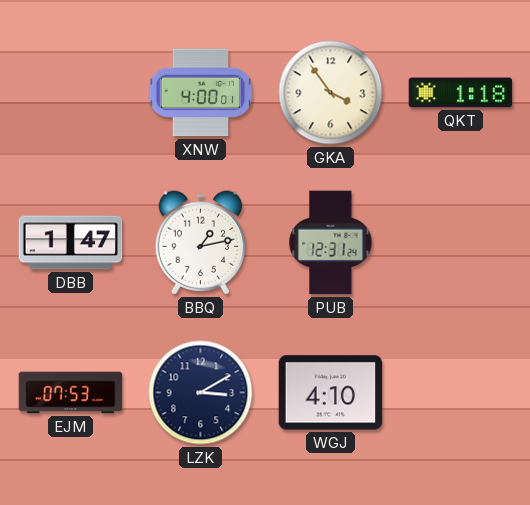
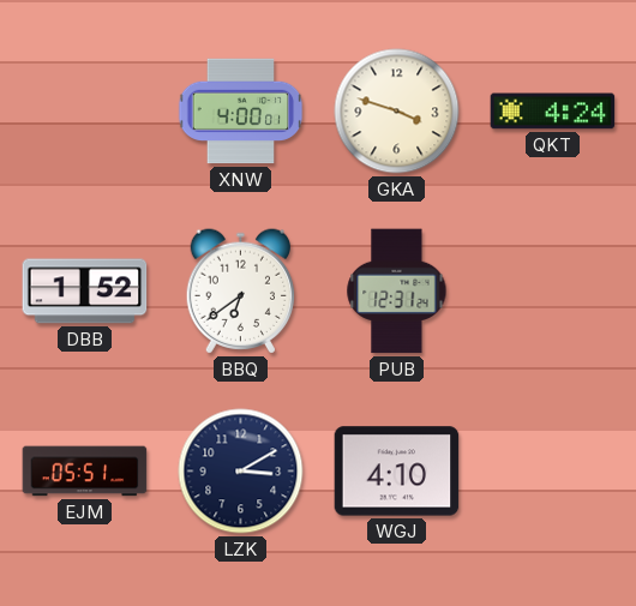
GKA: 3:54 -> 3:48
QKT: 1:18 -> 4:24
DBB: 1:47 -> 1:52
BBQ: 1:13 -> 6:39
EJM: 07:53 -> 05:51
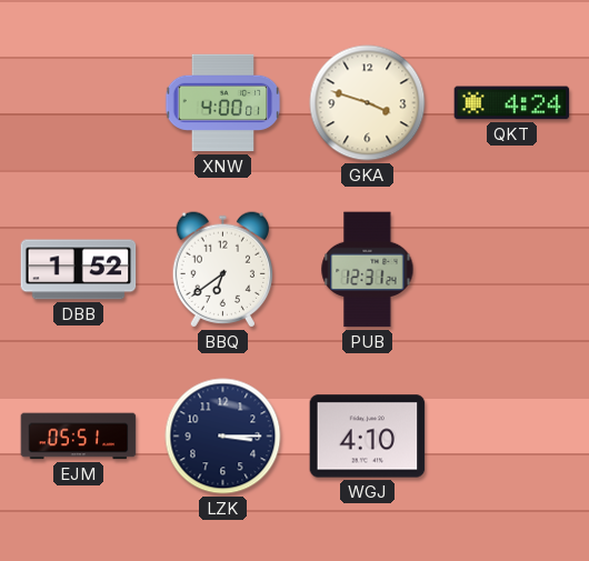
LZK: 3:10 -> 3:15
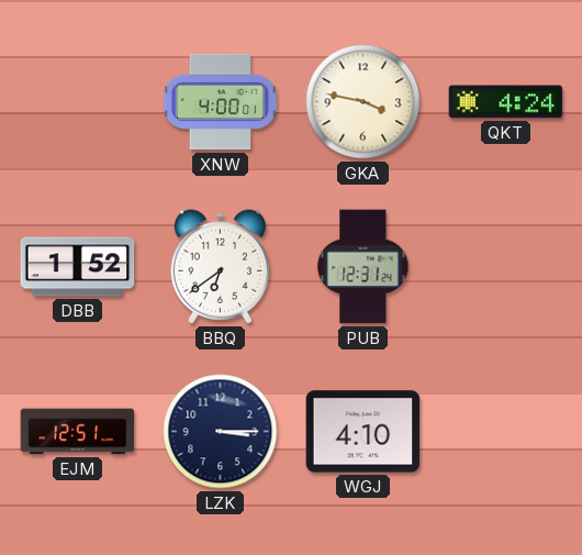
GKA: 3:48 -> 3:47
EJM: 05:51 -> 12:51
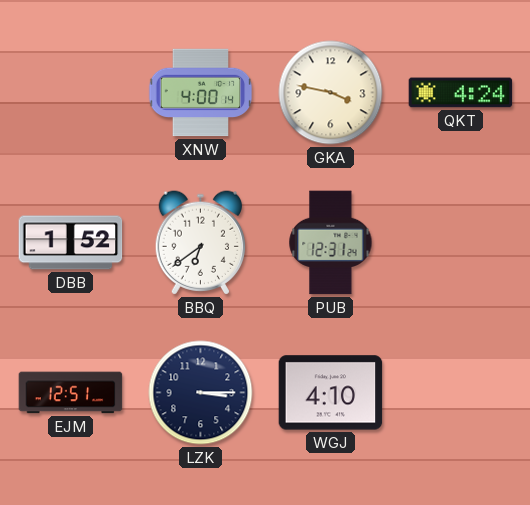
XNW: 4:00:01 -> 4:00:14
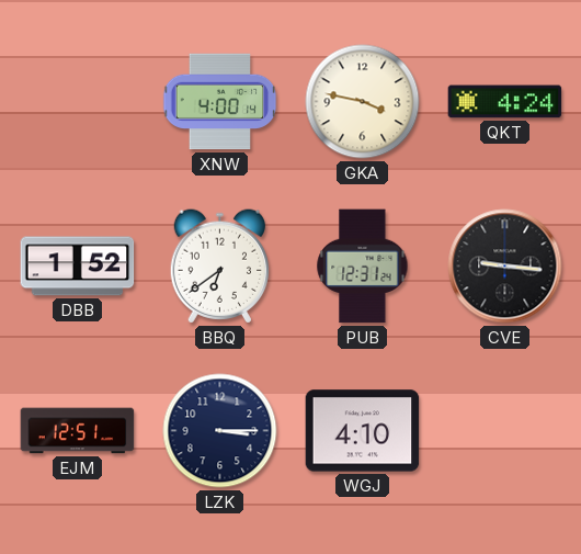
CVE: none -> 9:16
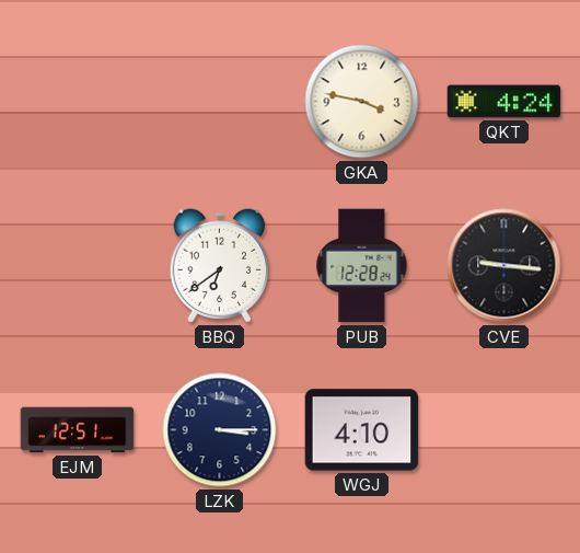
XNW: 4:00 -> none
DBB: 1:52 -> none
PUB: 12:31 -> 12:28
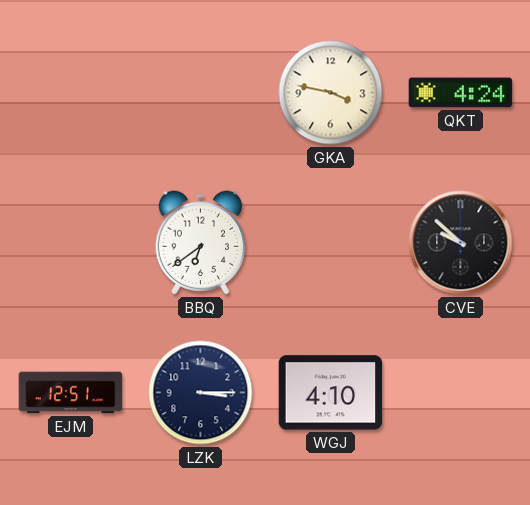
PUB: 12:28 -> none
CVE: 9:16 -> 9:52
